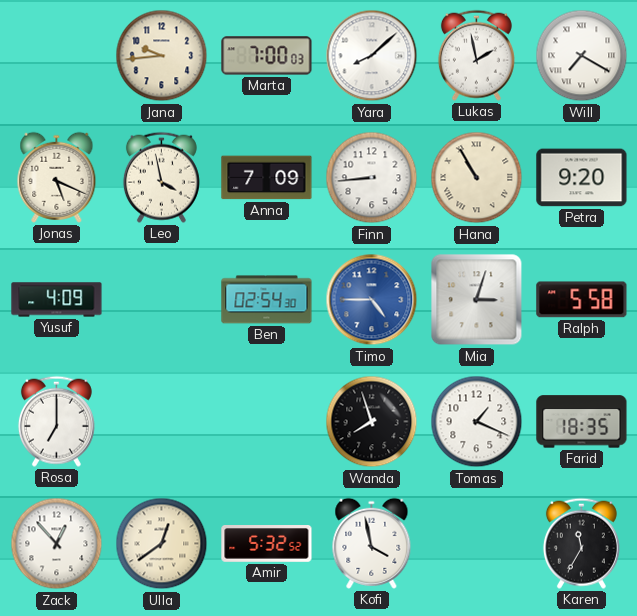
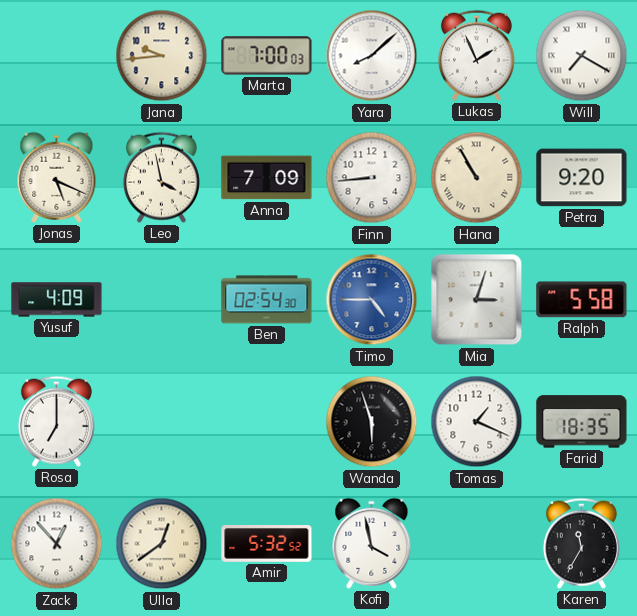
Lukas: 1:58 -> 1:56
Wanda: 7:57 -> 5:57
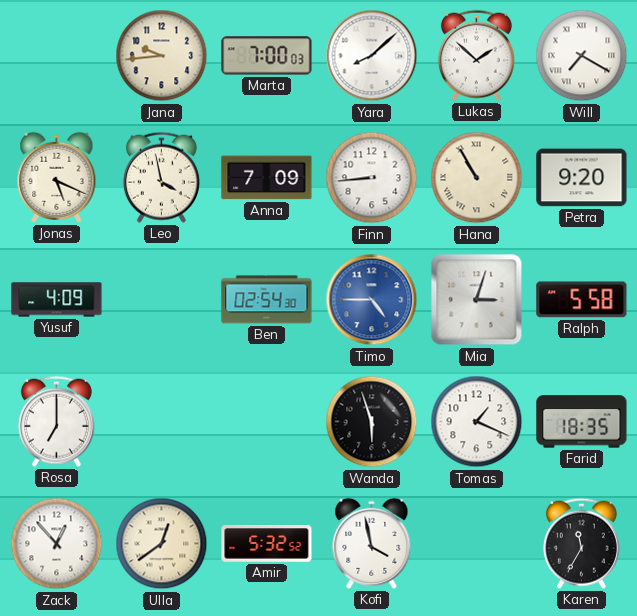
Lukas: 1:56 -> 1:52
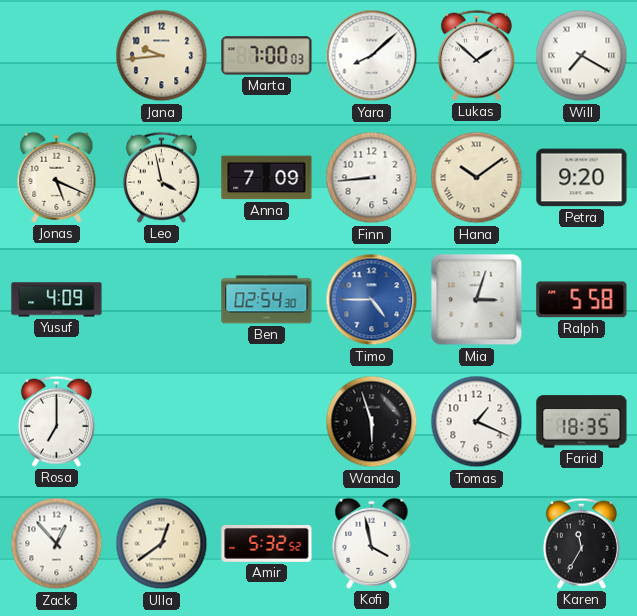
Hana: 10:55 -> 10:09
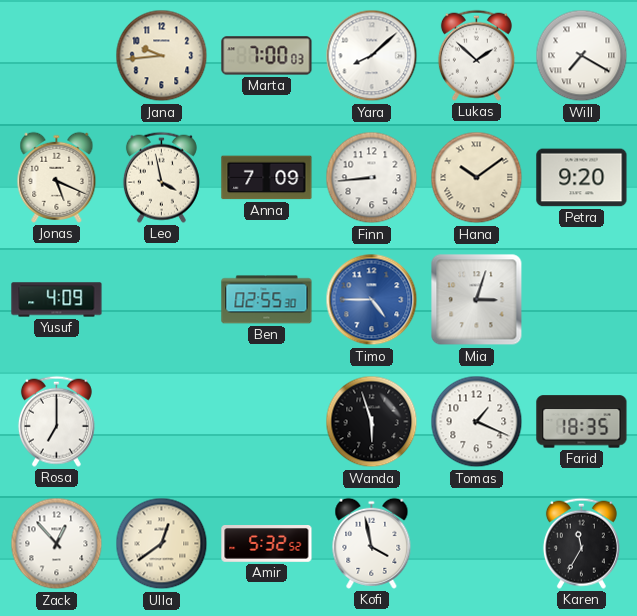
Ben: 02:54 -> 02:55
Ralph: 5:58 -> none
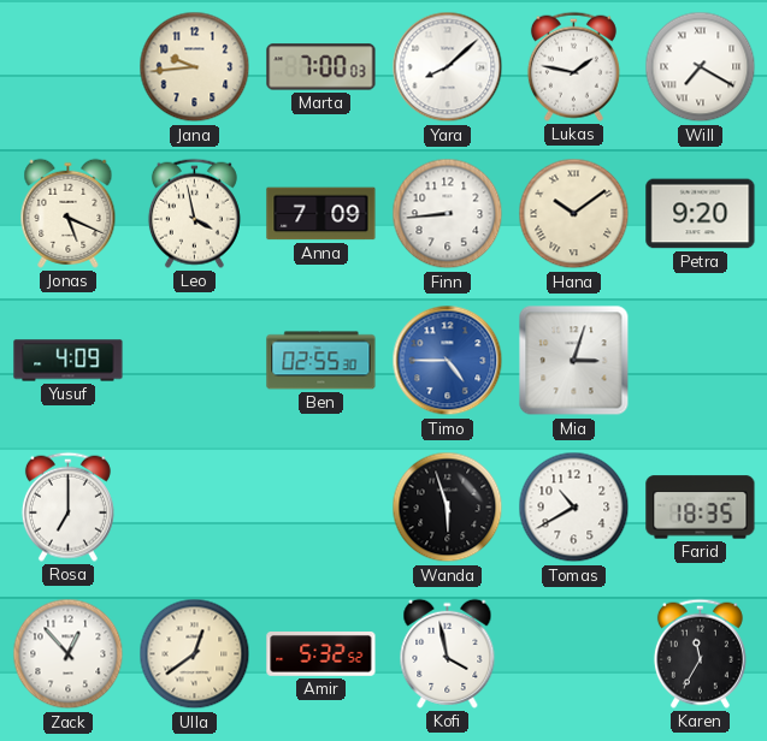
Lukas: 1:52 -> 1:47
Tomas: 1:19 -> 10:40
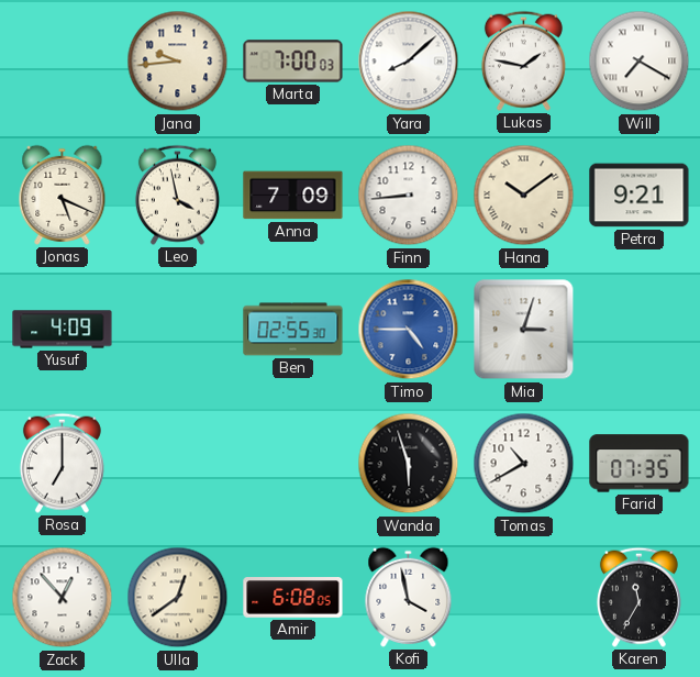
Petra: 9:20 -> 9:21
Farid: 18:35 -> 07:35
Amir: 5:32 -> 6:08
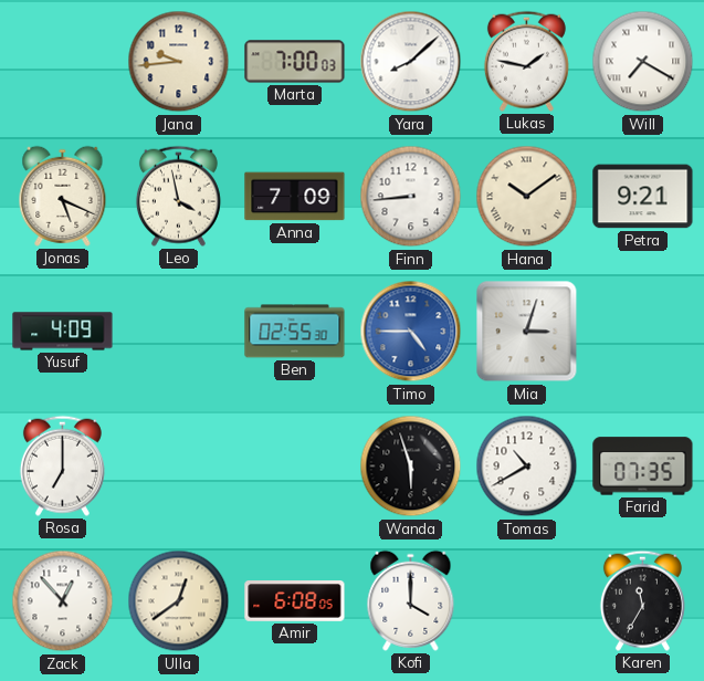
Kofi: 3:58 -> 4:00
